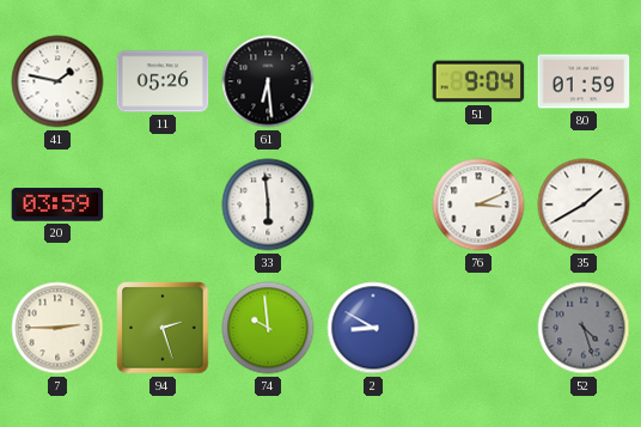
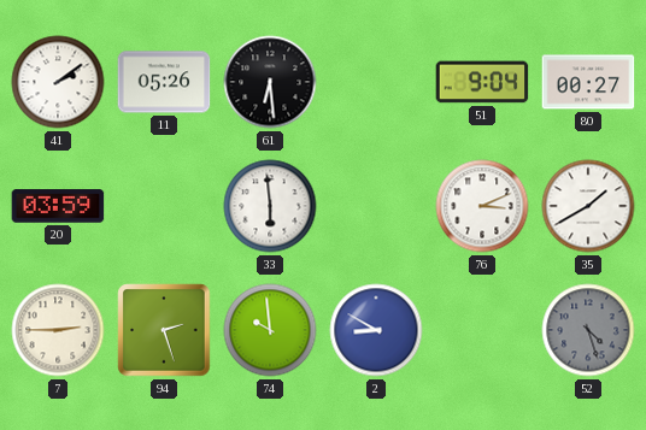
41: 1:47 -> 2:09
80: 01:59 -> 00:27
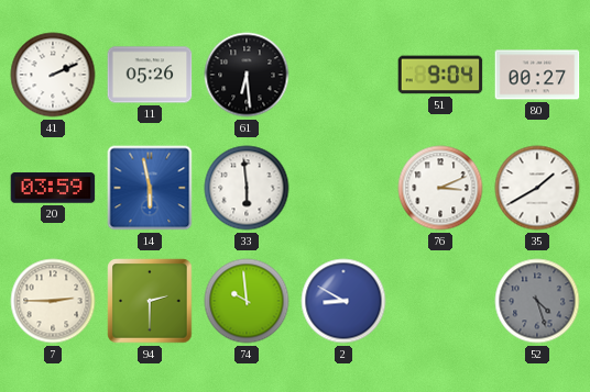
41: 2:09 -> 2:11
14: none -> 5:58
94: 2:27 -> 2:30
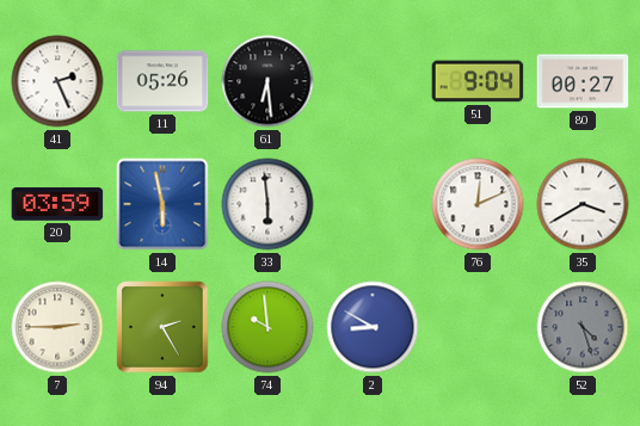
41: 2:11 -> 2:26
76: 3:11 -> 12:11
35: 1:40 -> 3:40
94: 2:30 -> 2:25
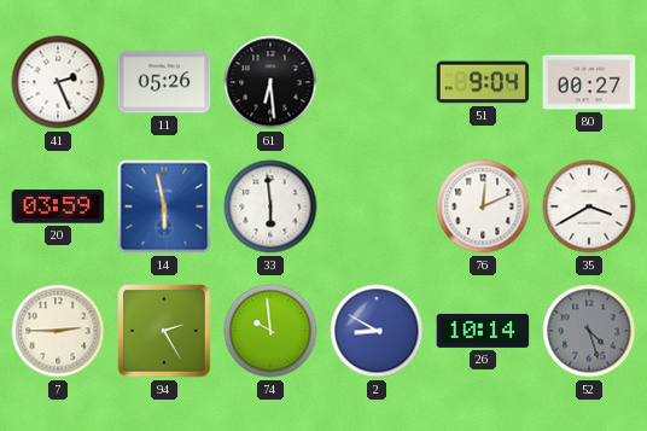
26: none -> 10:14
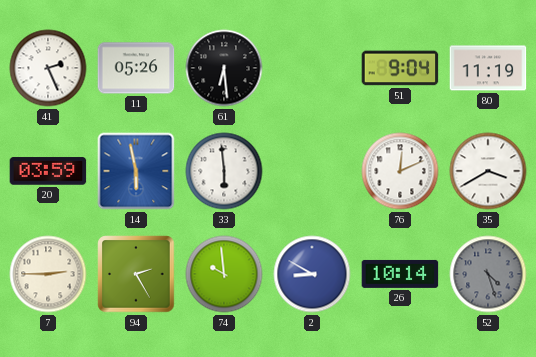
80: 00:27 -> 11:19
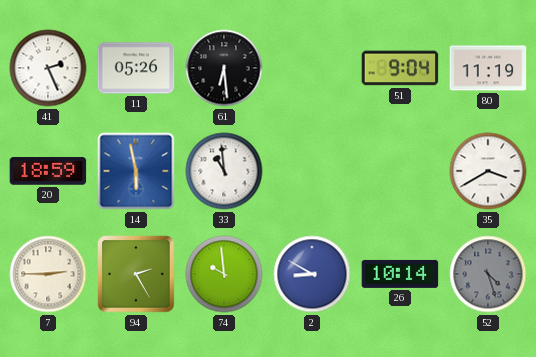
20: 03:59 -> 18:59
33: 5:59 -> 10:59
76: 12:11 -> none
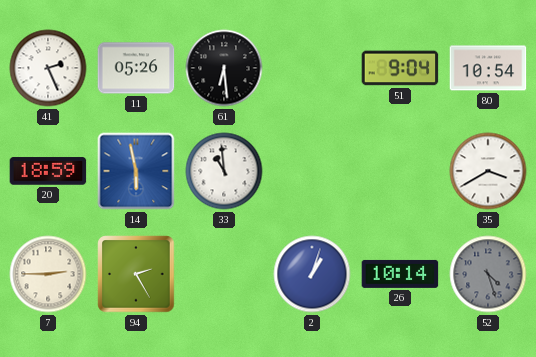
80: 11:19 -> 10:54
74: 9:59 -> none
2: 8:50 -> 1:03
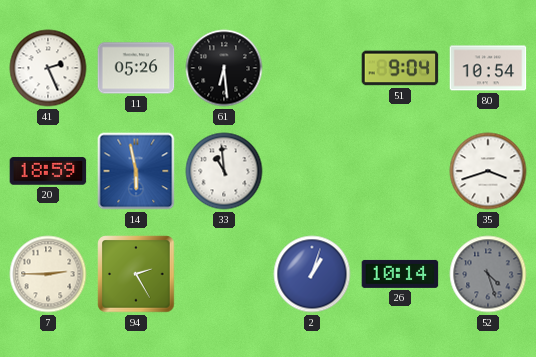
35: 3:40 -> 3:42
